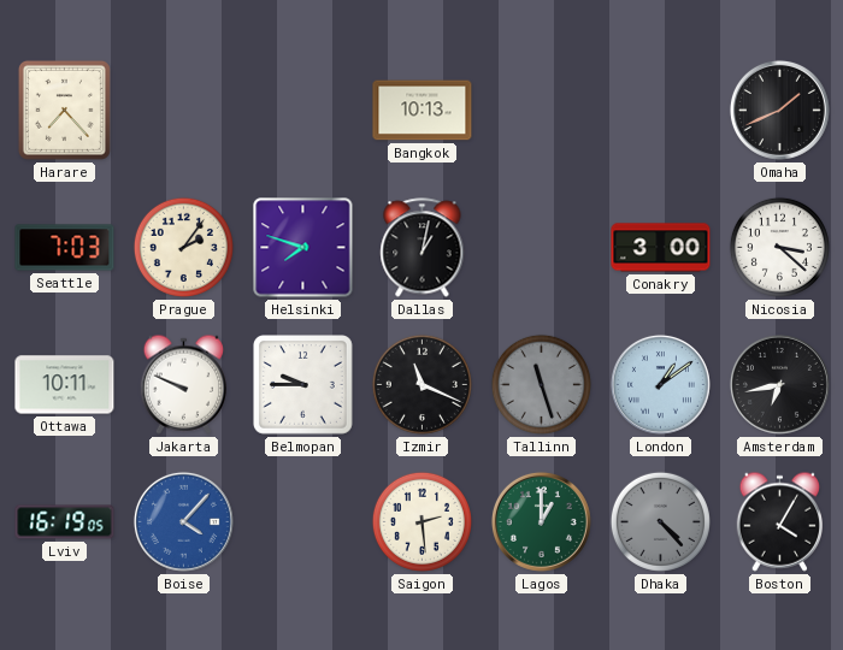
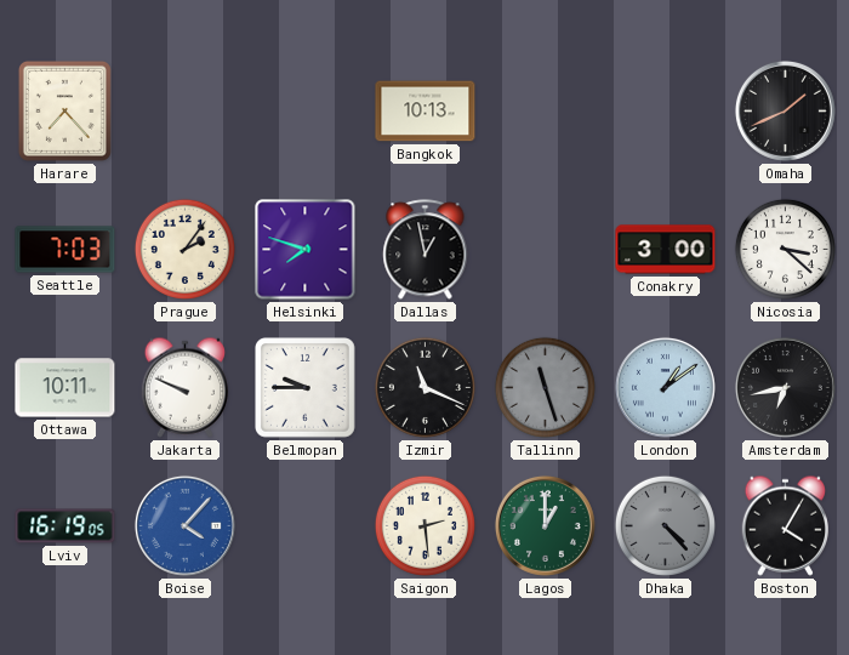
Dallas: 1:02 -> 12:58
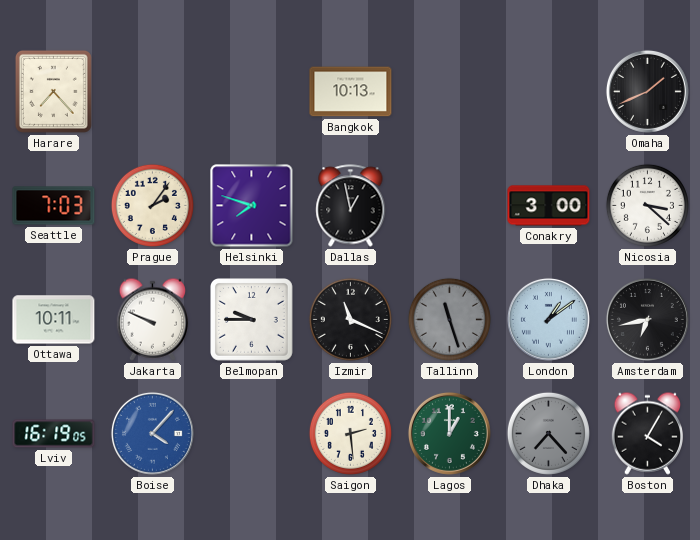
Dhaka: 4:23 -> 7:23
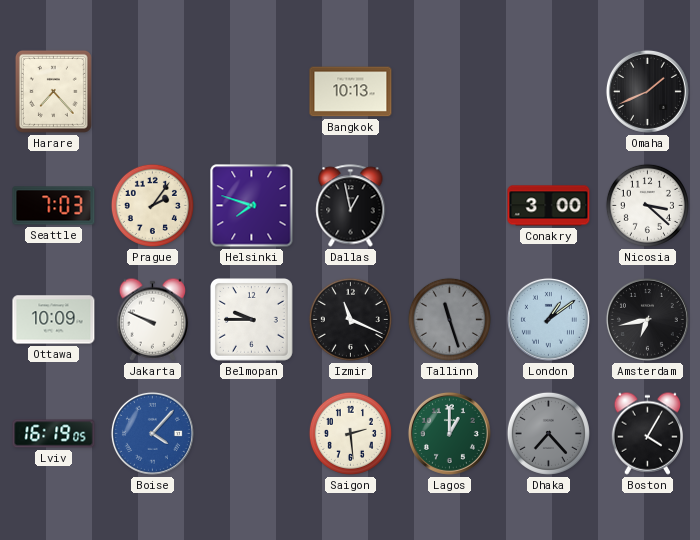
Ottawa: 10:11 -> 10:09
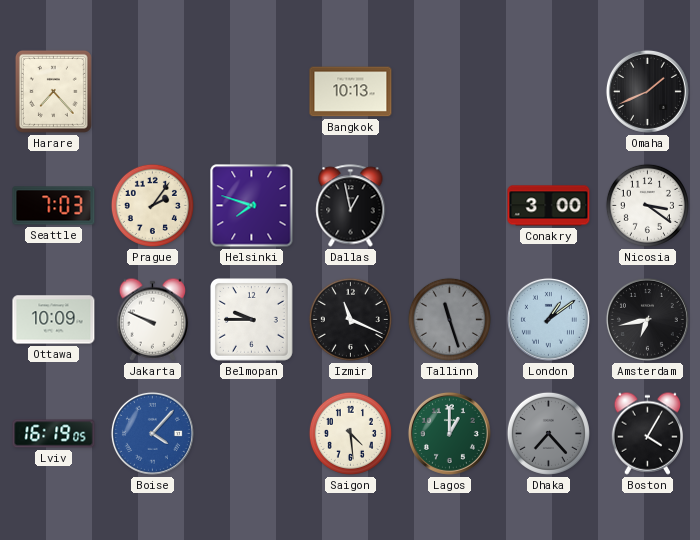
Nicosia: 3:22 -> 3:21
Saigon: 2:29 -> 4:29
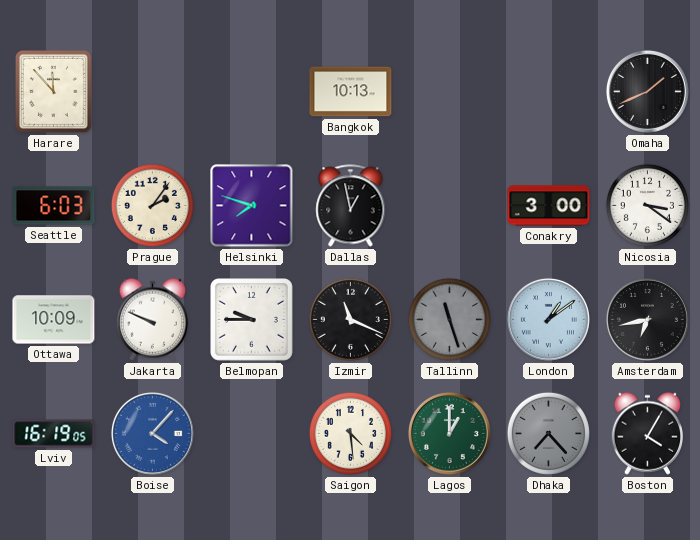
Harare: 7:23 -> 11:53
Seattle: 7:03 -> 6:03
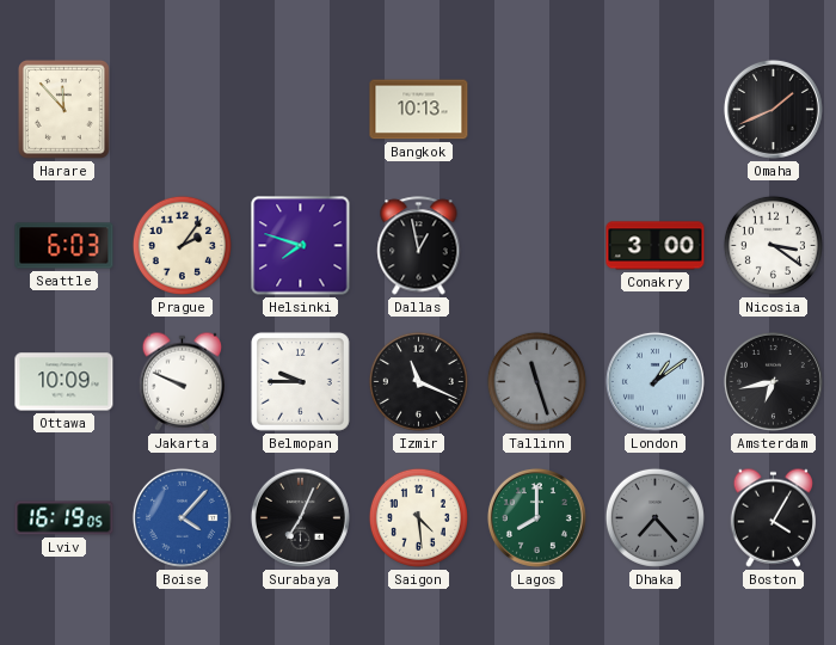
Surabaya: none -> 7:04
Lagos: 1:00 -> 8:00
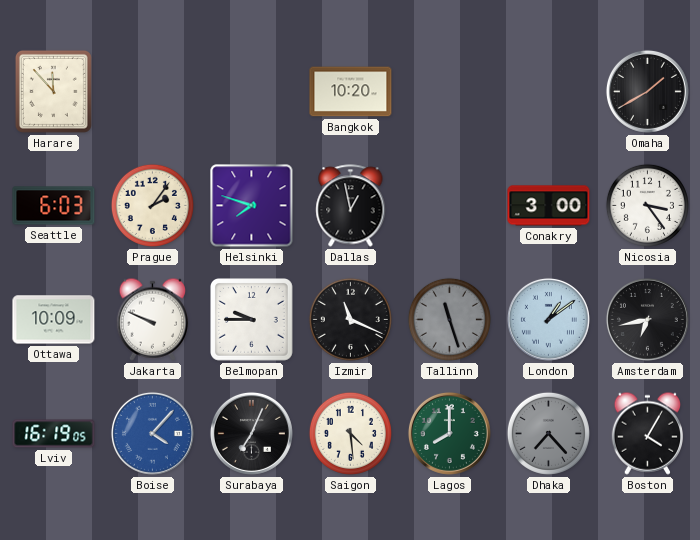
Bangkok: 10:13 -> 10:20
Omaha: 1:41 -> 1:40
Nicosia: 3:21 -> 3:24
